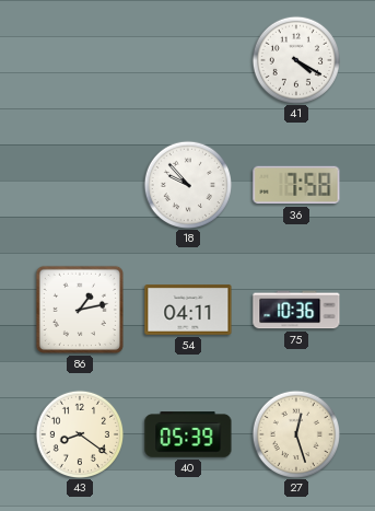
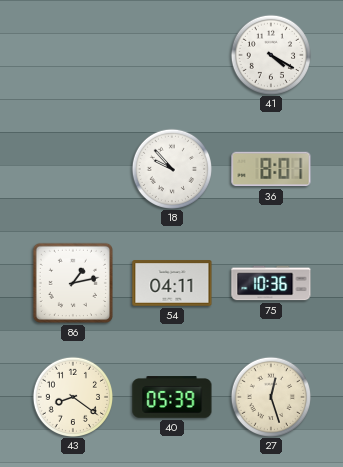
36: 7:58 -> 8:01
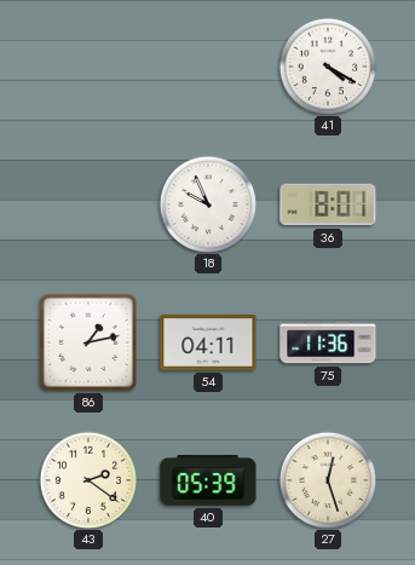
18: 9:53 -> 9:56
75: 10:36 -> 11:36
43: 8:21 -> 2:21
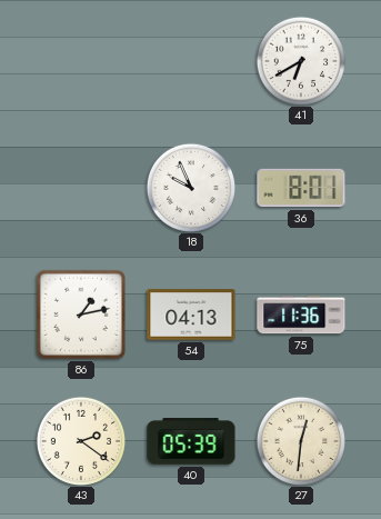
41: 4:20 -> 6:40
54: 04:11 -> 04:13
27: 12:27 -> 12:31
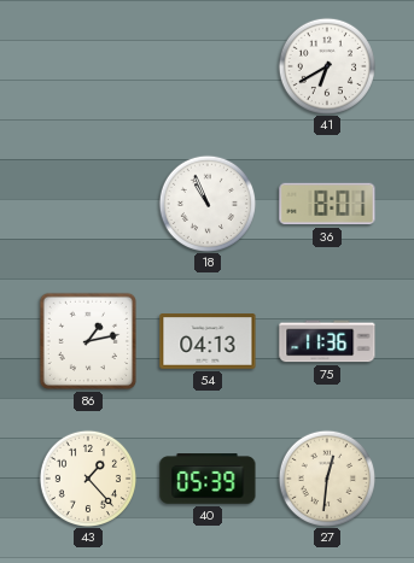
18: 9:56 -> 10:56
43: 2:21 -> 1:23
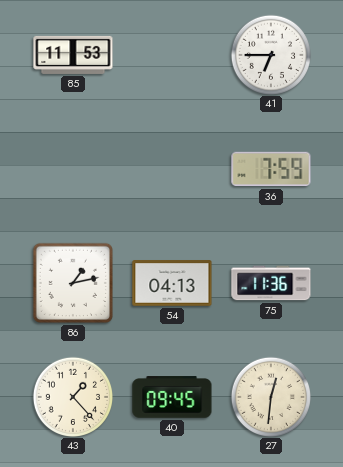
85: none -> 11:53
41: 6:40 -> 6:45
18: 10:56 -> none
36: 8:01 -> 7:59
40: 05:39 -> 09:45
